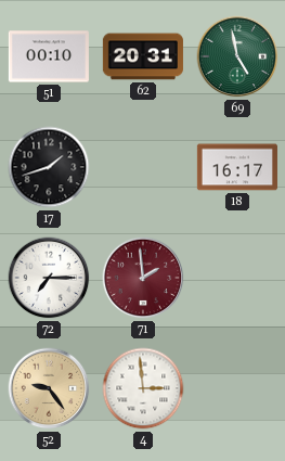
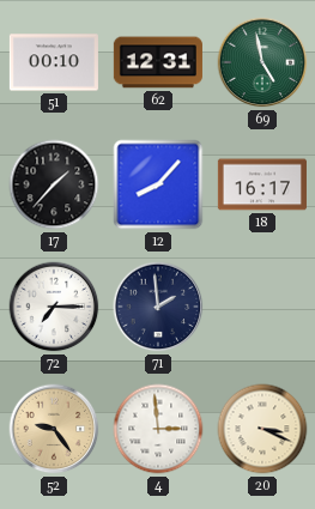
62: 20:31 -> 12:31
17: 1:42 -> 1:37
12: none -> 8:07
71 dial: burgundy -> navy
20: none -> 3:19
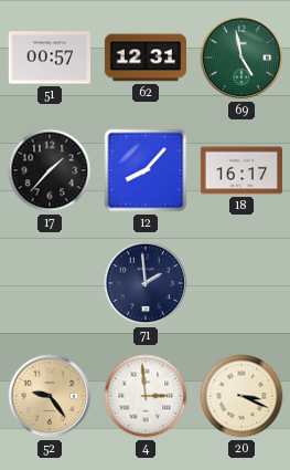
51: 00:10 -> 00:57
72: 7:15 -> none
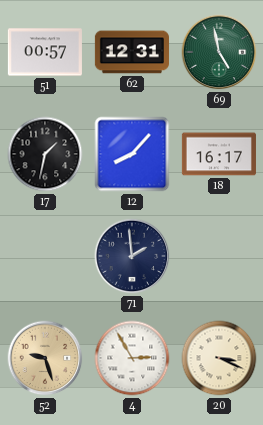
17: 1:37 -> 1:32
52: 9:24 -> 9:27
4: 2:59 -> 2:55
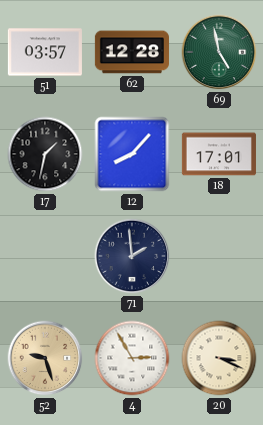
51: 00:57 -> 03:57
62: 12:31 -> 12:28
18: 16:17 -> 17:01
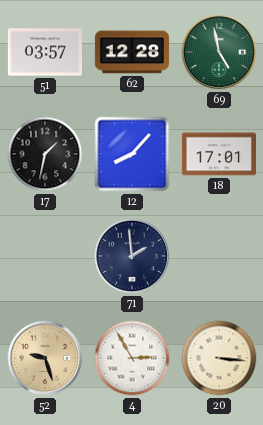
20: 3:19 -> 3:16
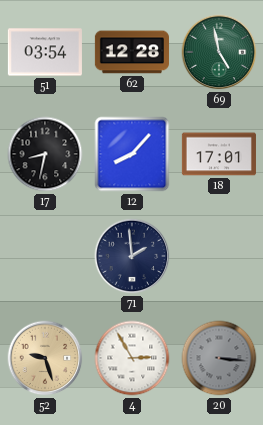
51: 03:57 -> 03:54
17: 1:32 -> 8:32
20 dial: cream -> grey
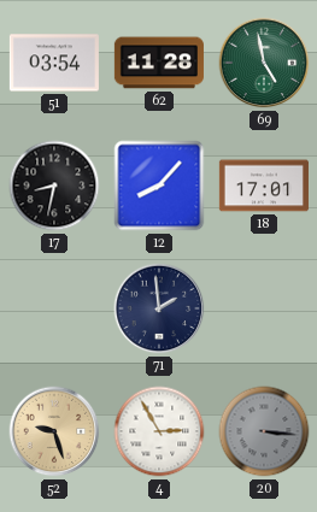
62: 12:28 -> 11:28
